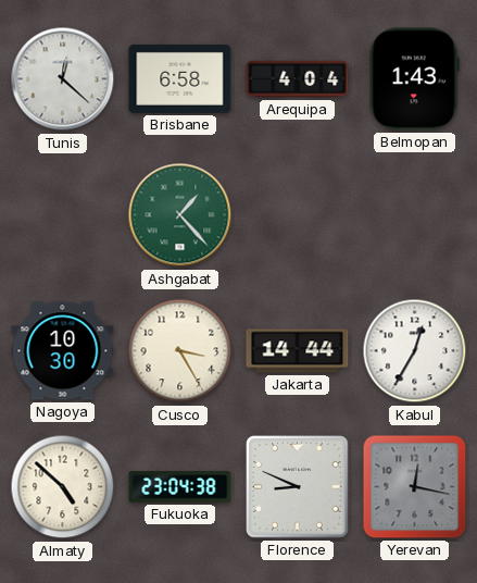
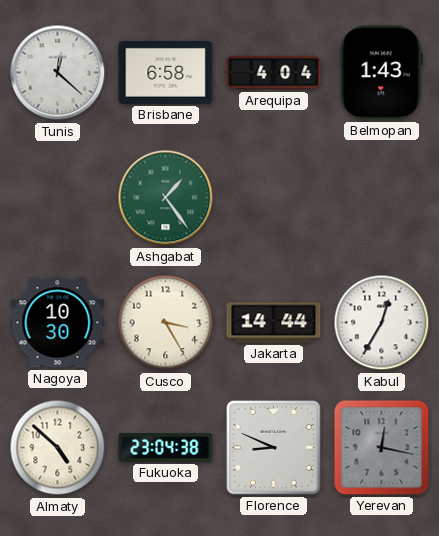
Ashgabat: 1:23 -> 1:24
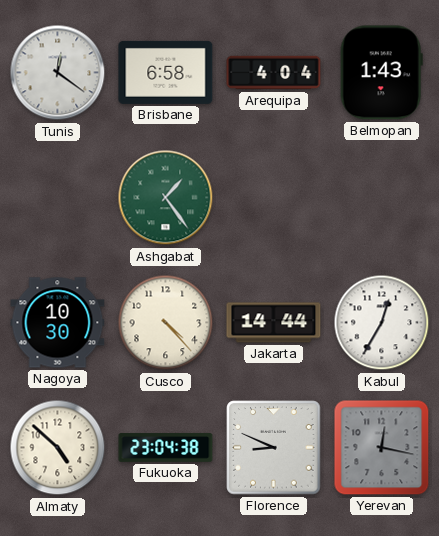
Tunis: 12:22 -> 12:21
Cusco: 3:25 -> 4:23
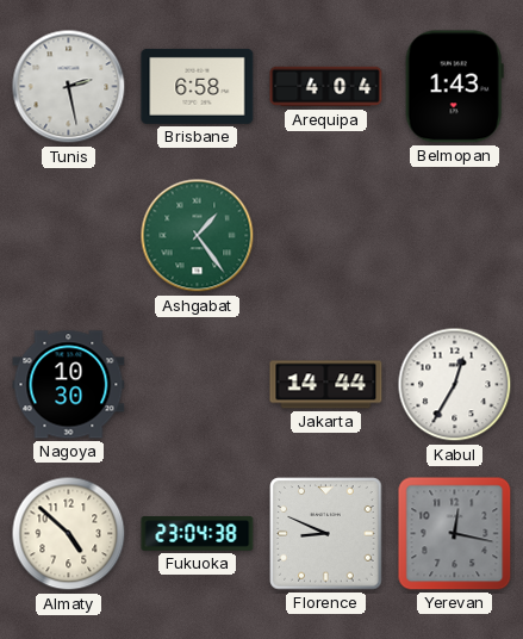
Tunis: 12:21 -> 2:28
Cusco: 4:23 -> none
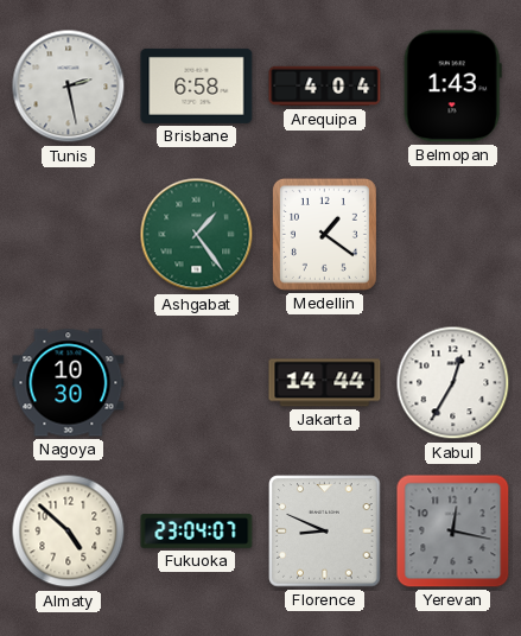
Medellin: none -> 1:21
Fukuoka: 23:04:38 -> 23:04:07
